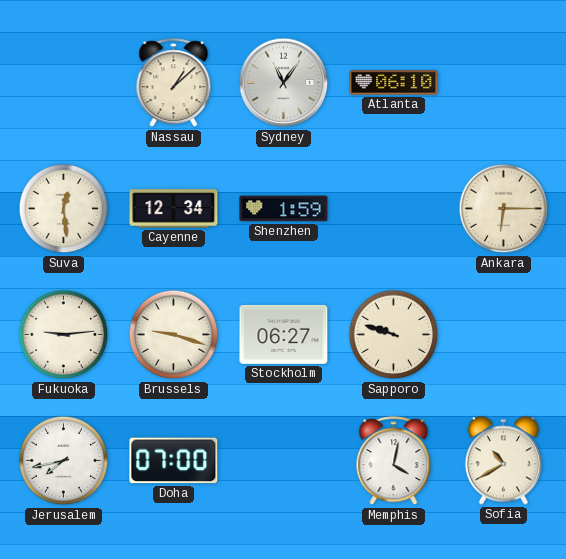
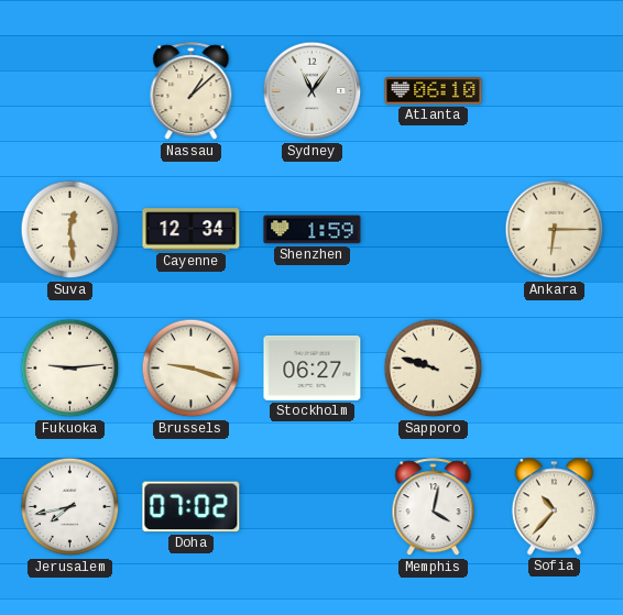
Doha: 07:00 -> 07:02
Sofia: 10:40 -> 10:37
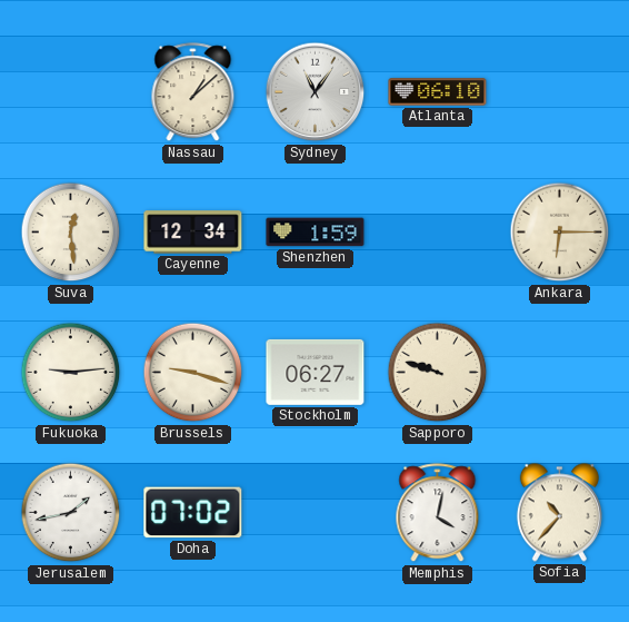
Jerusalem: 7:43 -> 1:43
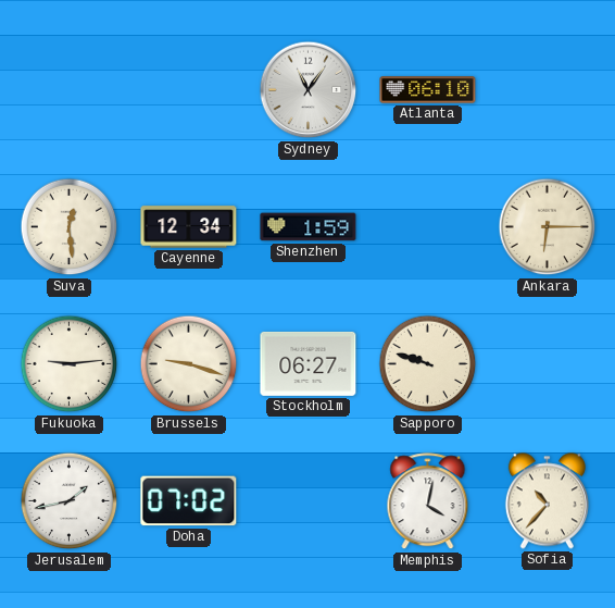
Nassau: 1:08 -> none
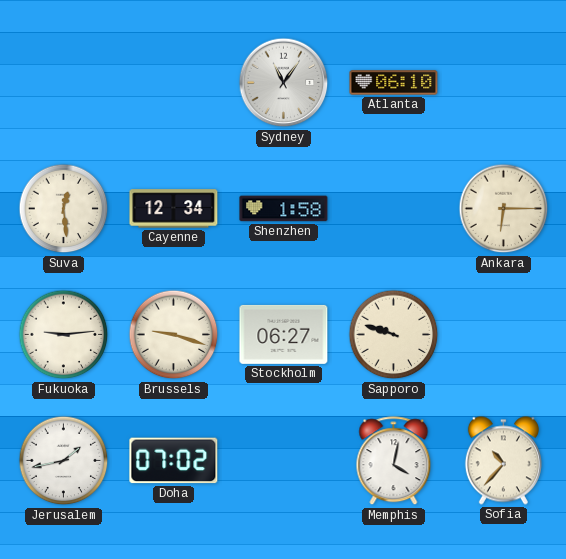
Shenzhen: 1:59 -> 1:58
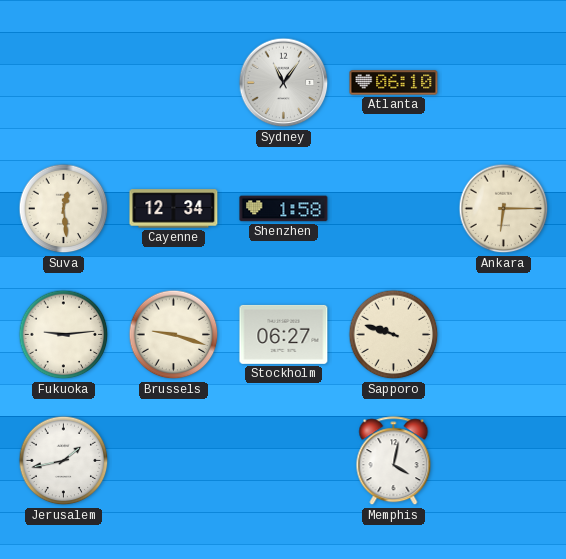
Doha: 07:02 -> none
Sofia: 10:37 -> none
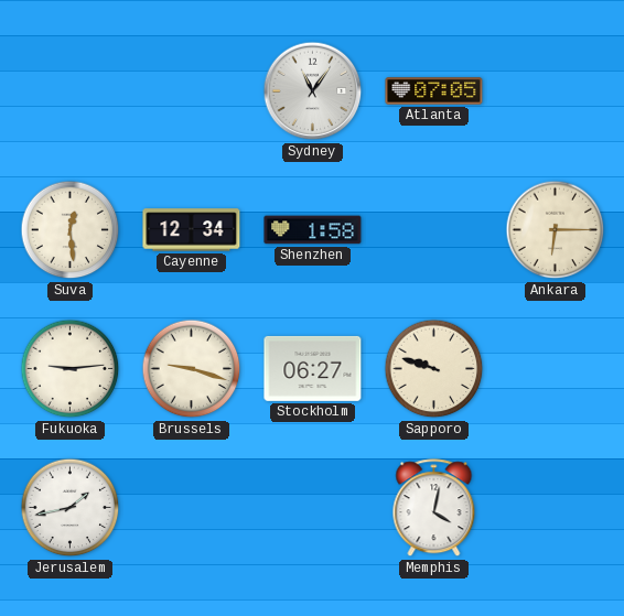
Atlanta: 06:10 -> 07:05
